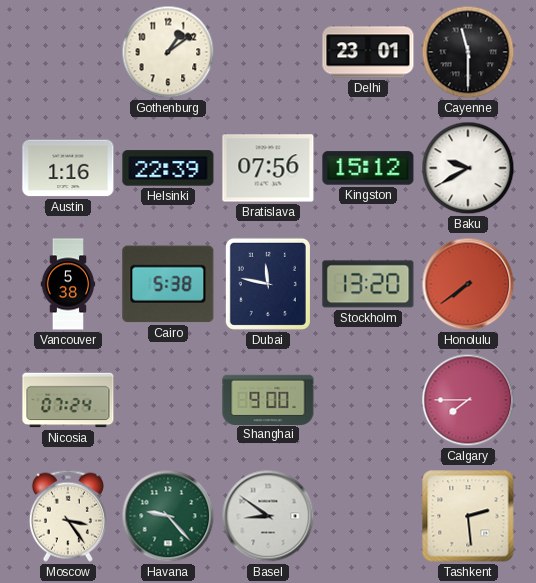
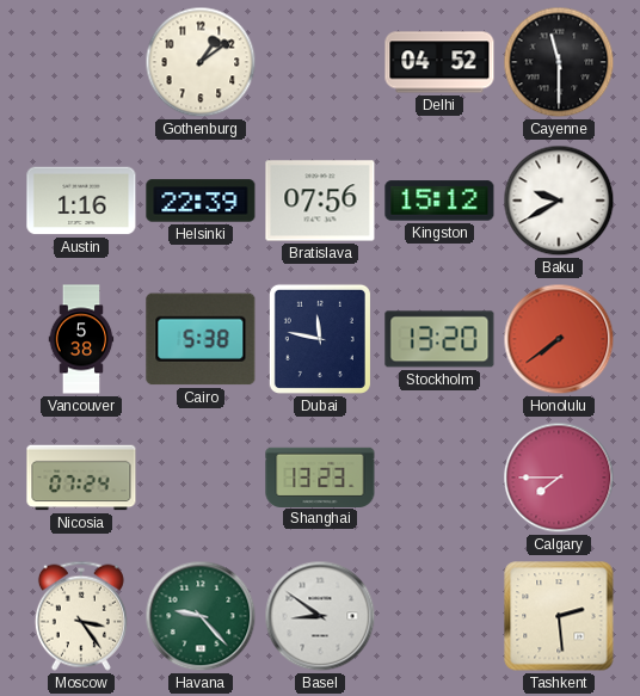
Delhi: 23:01 -> 04:52
Shanghai: 9:00 -> 13:23
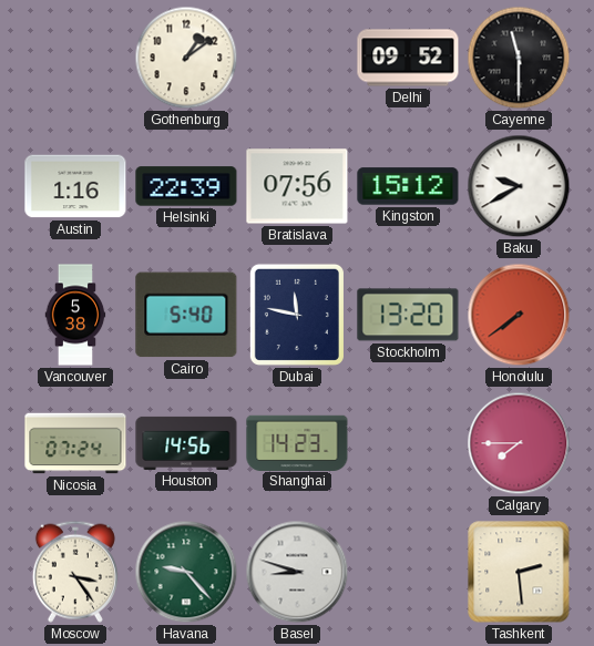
Delhi: 04:52 -> 09:52
Cairo: 5:38 -> 5:40
Houston: none -> 14:56
Shanghai: 13:23 -> 14:23
Basel: 8:51 -> 8:48
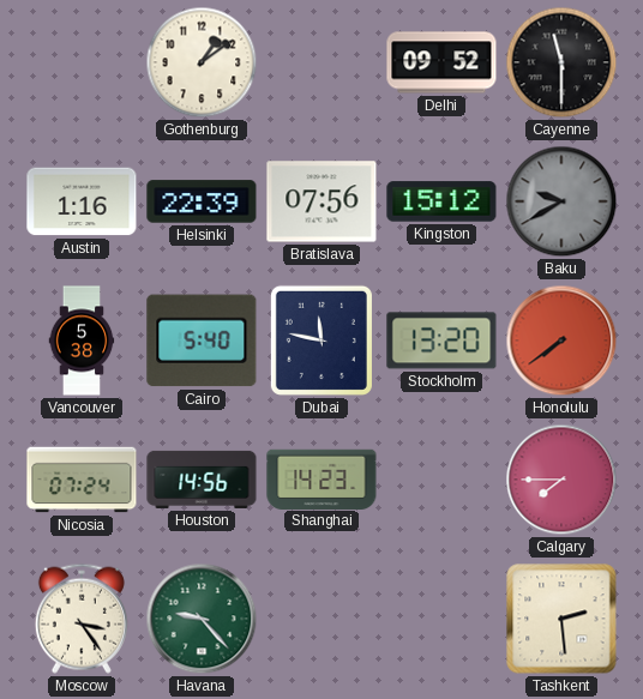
Baku dial: white -> grey
Basel: 8:48 -> none
